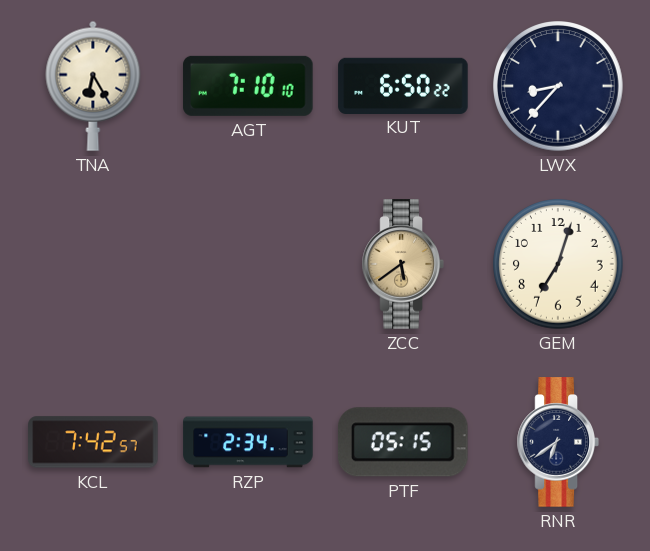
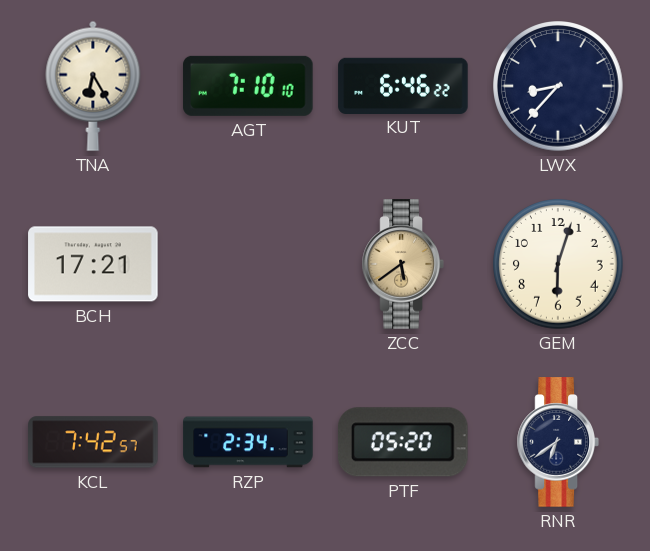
KUT: 6:50 -> 6:46
BCH: none -> 17:21
GEM: 7:03 -> 6:03
PTF: 05:15 -> 05:20
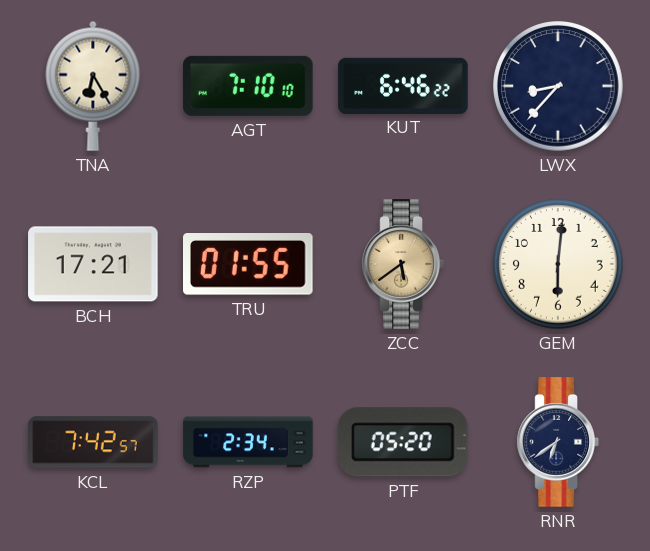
TRU: none -> 01:55
GEM: 6:03 -> 6:01
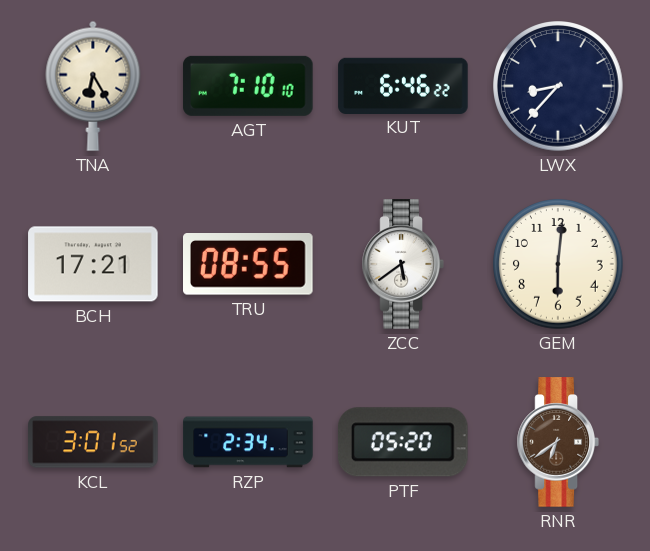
TRU: 01:55 -> 08:55
ZCC dial: champagne -> white
KCL: 7:42 -> 3:01
RNR dial: navy -> brown
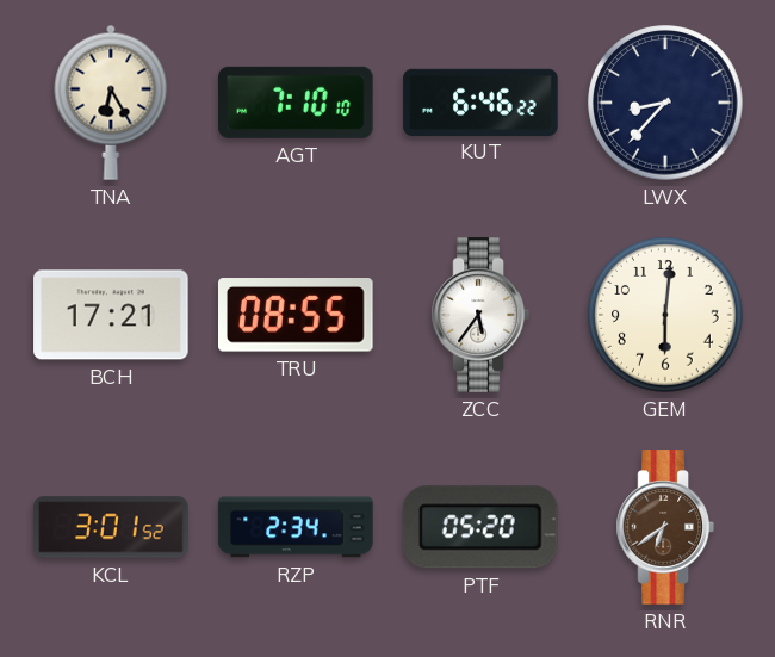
ZCC: 5:39 -> 5:36
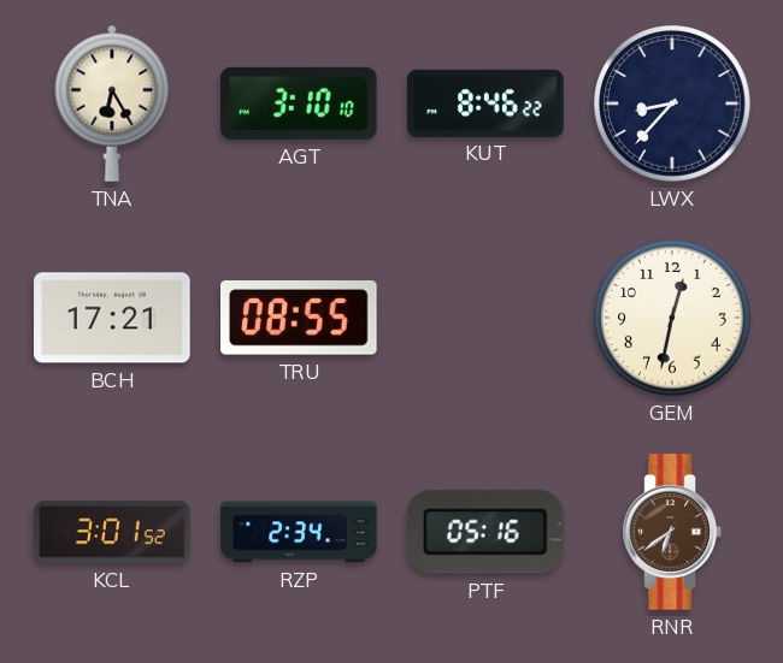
AGT: 7:10 -> 3:10
KUT: 6:46 -> 8:46
ZCC: 5:36 -> none
GEM: 6:01 -> 12:32
PTF: 05:20 -> 05:16
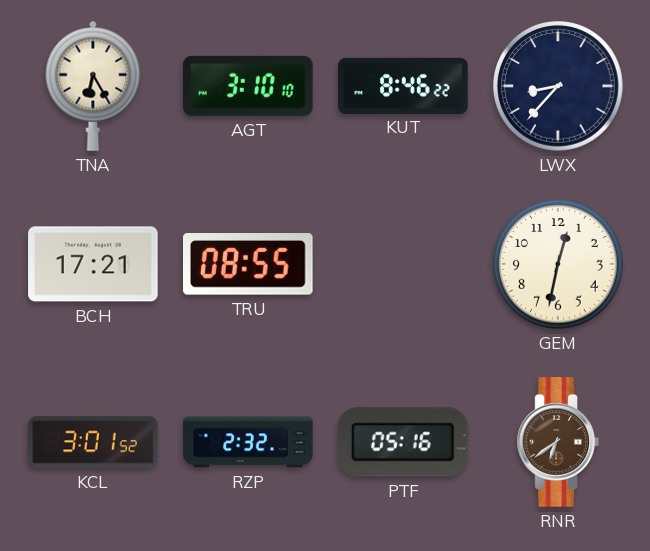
RZP: 2:34 -> 2:32
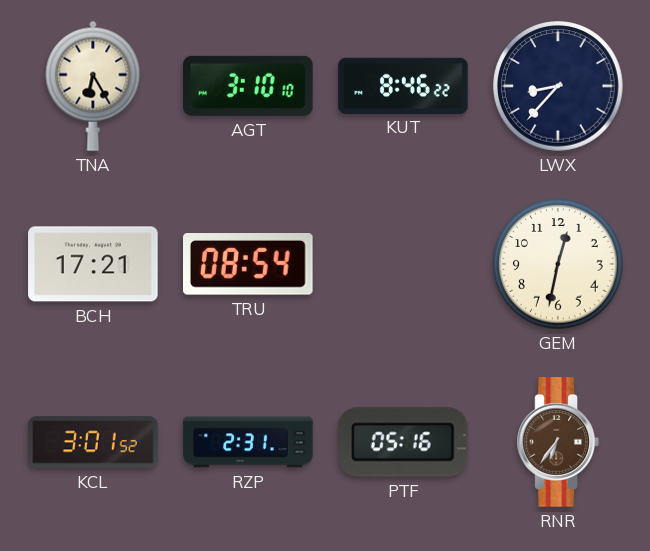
TRU: 08:55 -> 08:54
RZP: 2:32 -> 2:31
RNR: 6:39 -> 6:36
